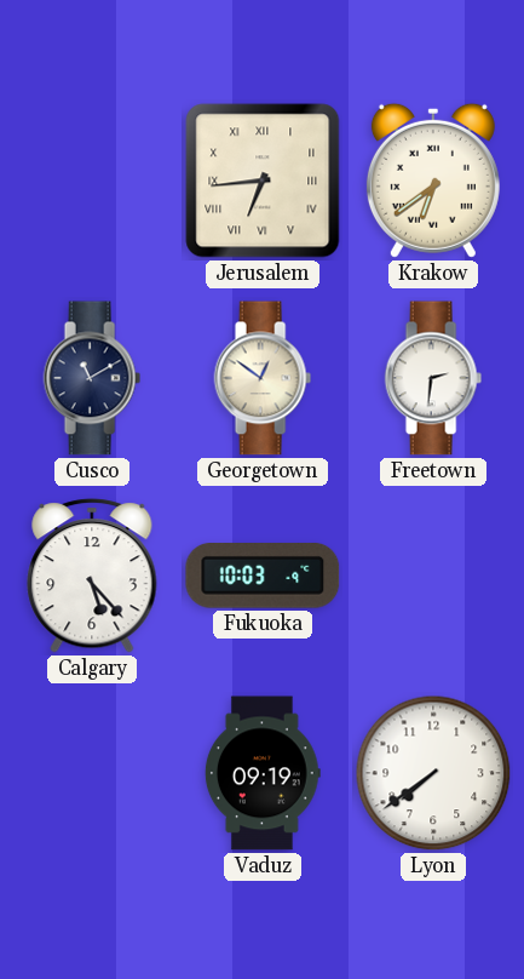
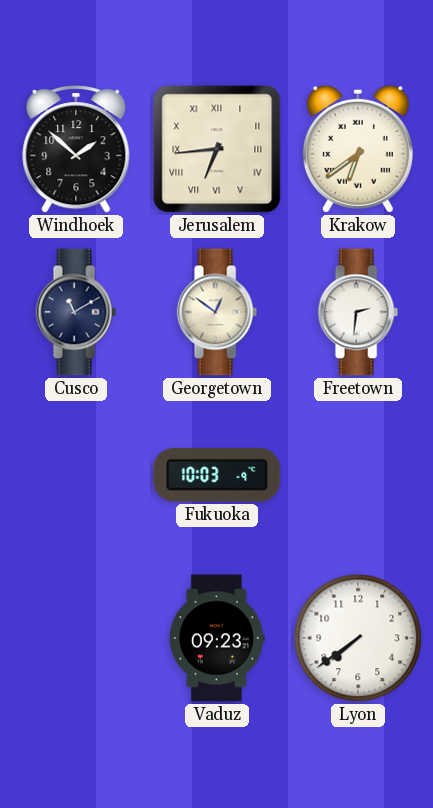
Windhoek: none -> 1:52
Calgary: 5:23 -> none
Vaduz: 09:19 -> 09:23
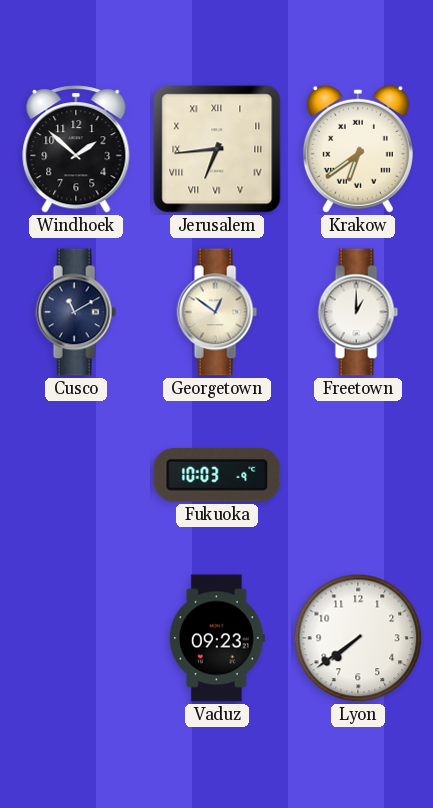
Freetown: 2:31 -> 1:00
